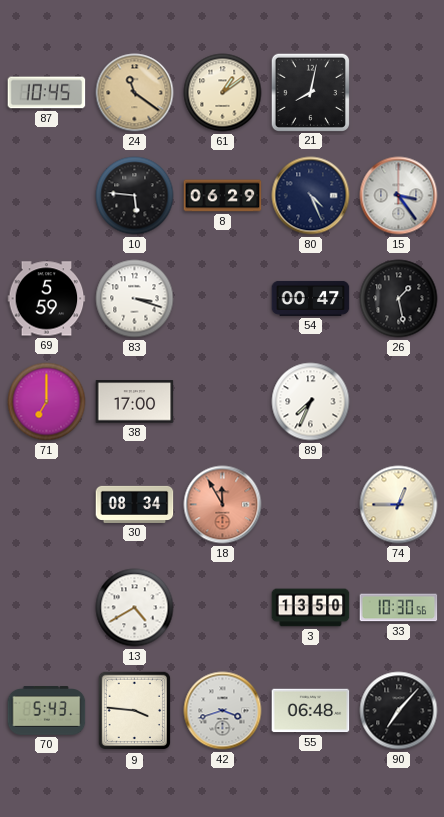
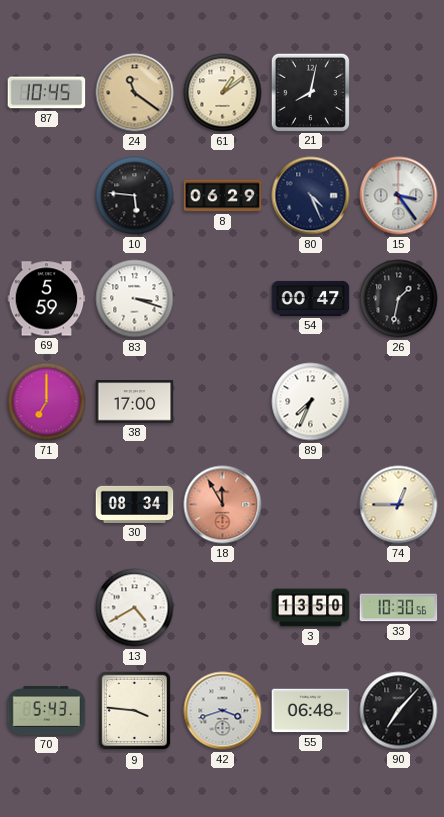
26: 1:28 -> 1:32
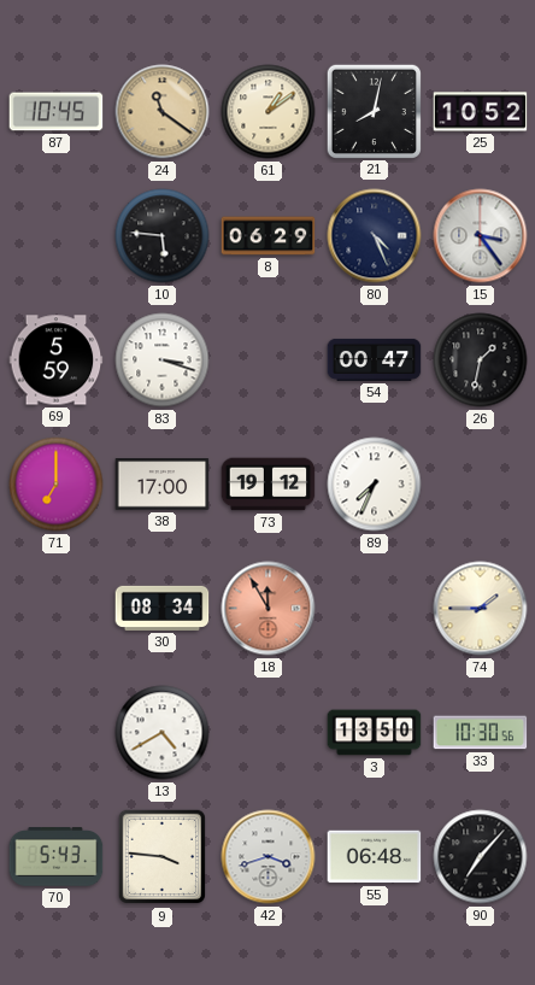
25: none -> 10:52
73: none -> 19:12
74: 12:45 -> 1:45
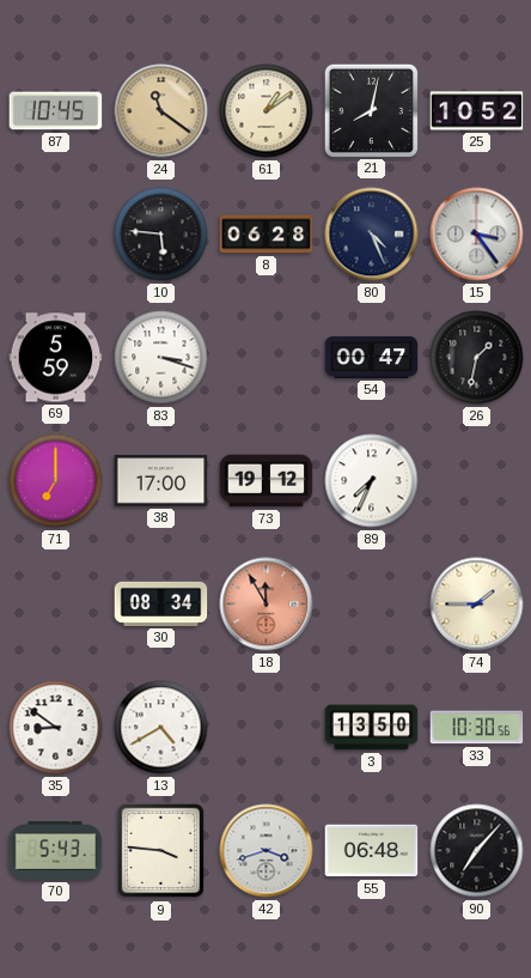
8: 06:29 -> 06:28
35: none -> 8:51
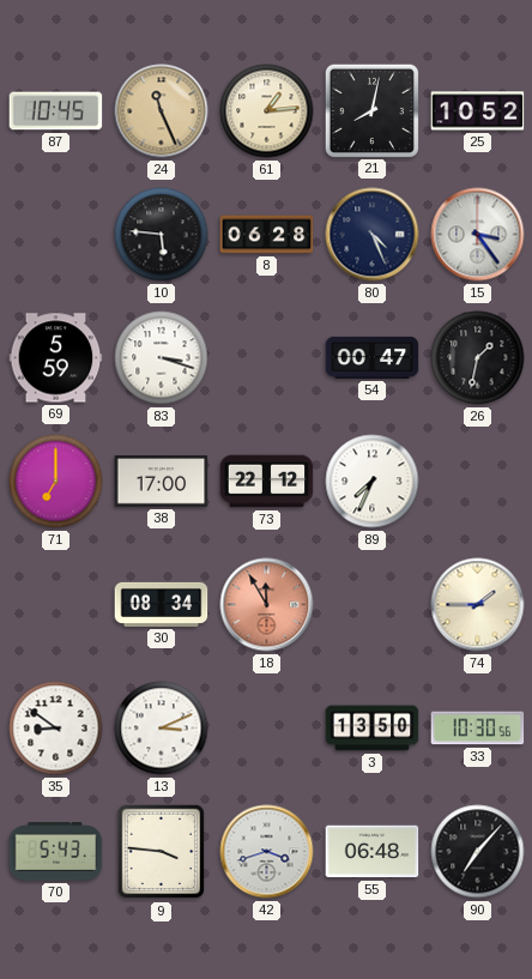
24: 11:21 -> 11:26
61: 1:09 -> 1:14
73: 19:12 -> 22:12
13: 4:40 -> 3:11
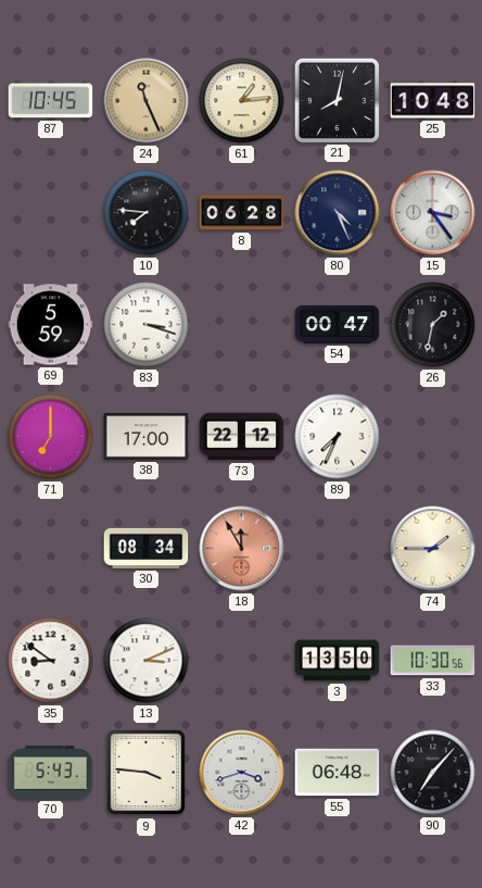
25: 10:52 -> 10:48
10: 5:46 -> 7:46
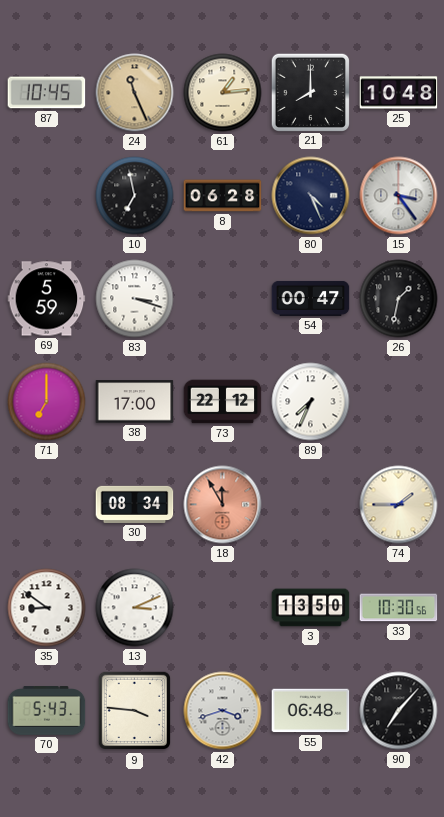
21: 8:02 -> 8:00
10: 7:46 -> 6:58
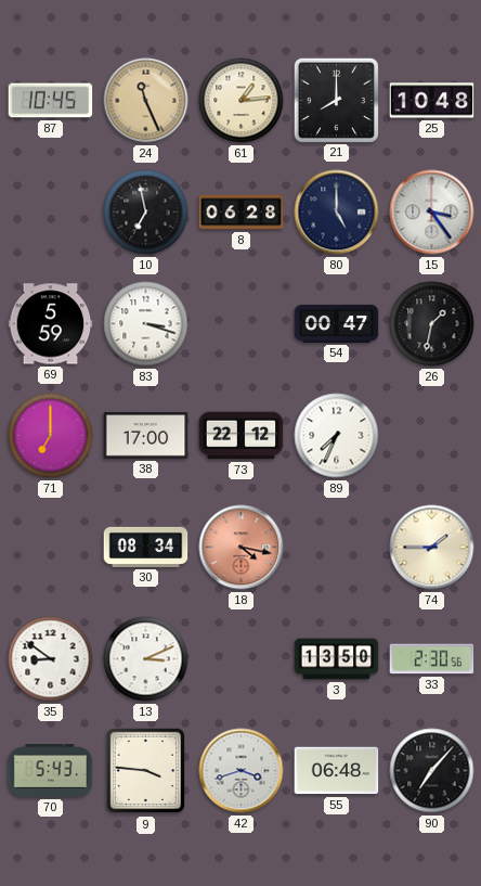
80: 4:26 -> 5:00
18: 11:55 -> 4:17
33: 10:30 -> 2:30
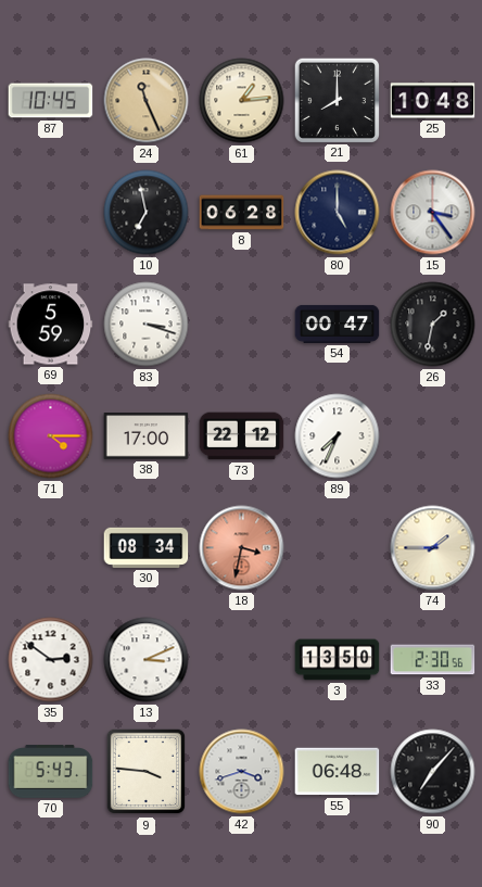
71: 7:00 -> 4:15
18: 4:17 -> 3:32
35: 8:51 -> 2:51
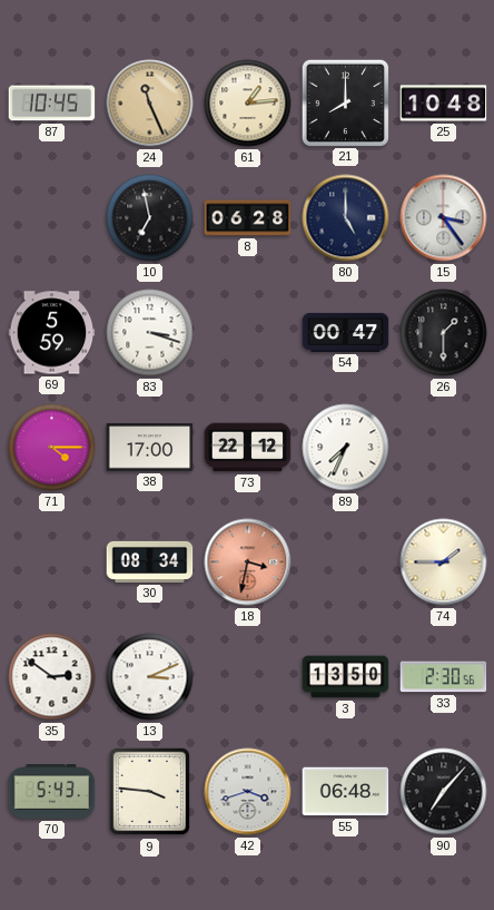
26: 1:32 -> 1:30
